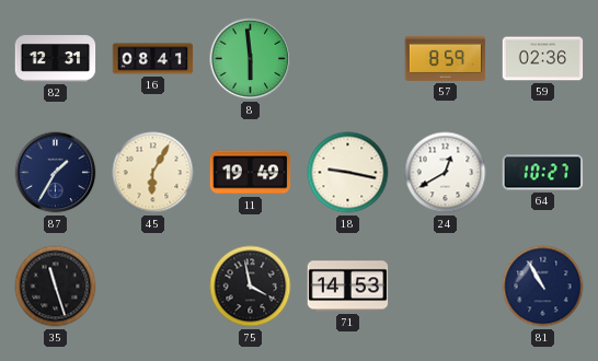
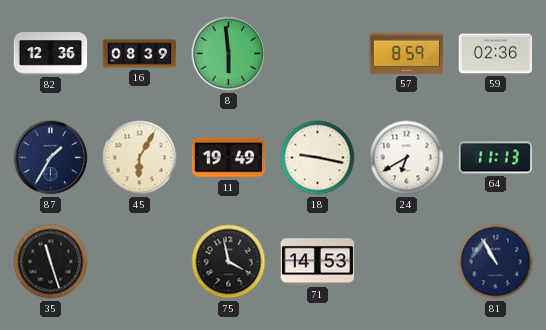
82: 12:31 -> 12:36
16: 08:41 -> 08:39
24: 12:40 -> 6:40
64: 10:27 -> 11:13
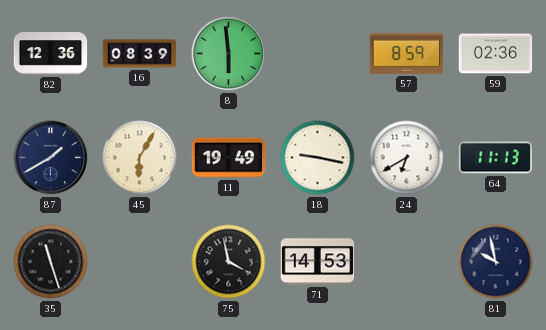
87: 1:35 -> 1:40
81: 10:55 -> 9:58
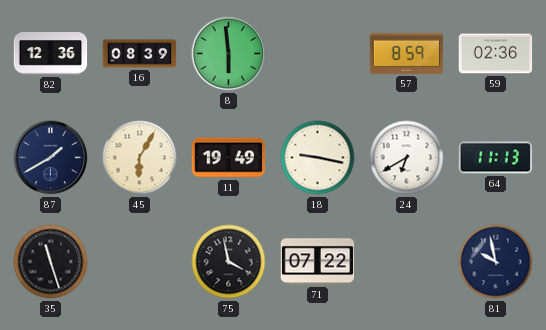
71: 14:53 -> 07:22
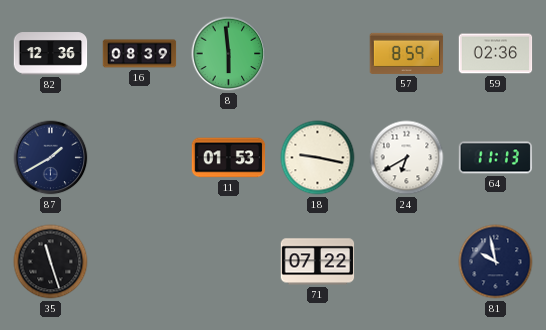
45: 6:05 -> none
11: 19:49 -> 01:53
75: 3:58 -> none
